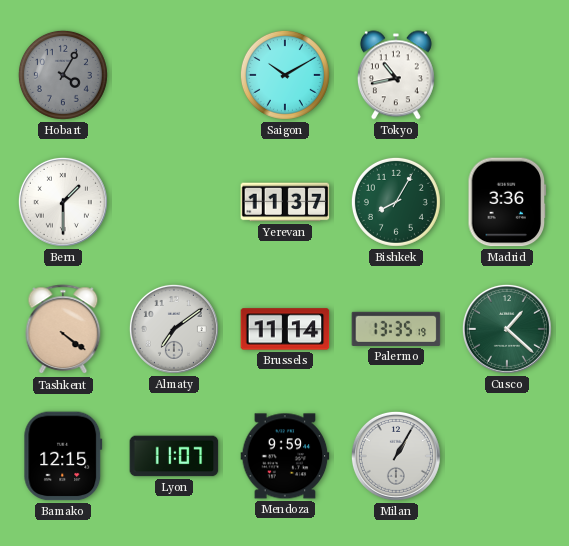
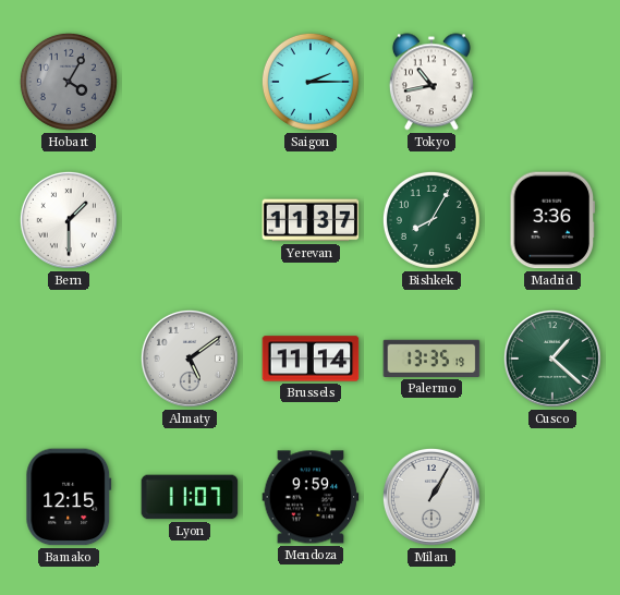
Saigon: 10:10 -> 2:15
Tashkent: 4:21 -> none
Almaty: 7:09 -> 5:09
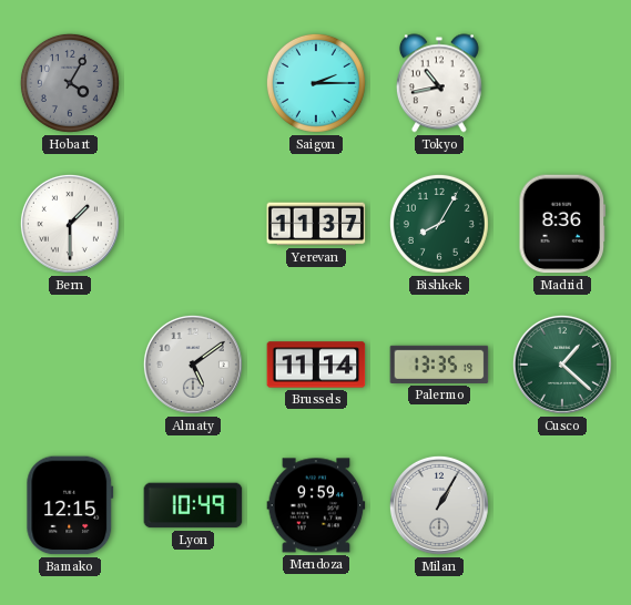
Madrid: 3:36 -> 8:36
Lyon: 11:07 -> 10:49
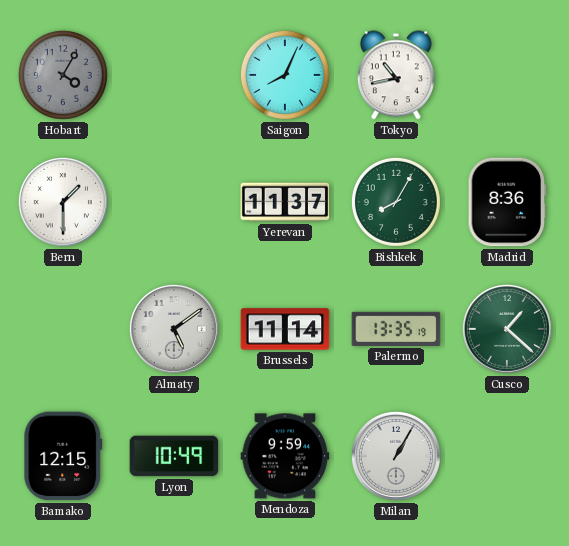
Saigon: 2:15 -> 8:04
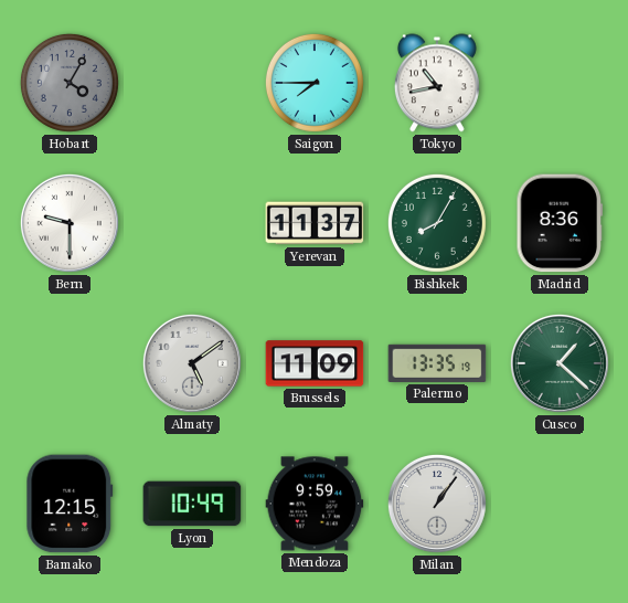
Saigon: 8:04 -> 7:45
Bern: 1:30 -> 9:30
Brussels: 11:14 -> 11:09
Milan: 1:05 -> 1:06
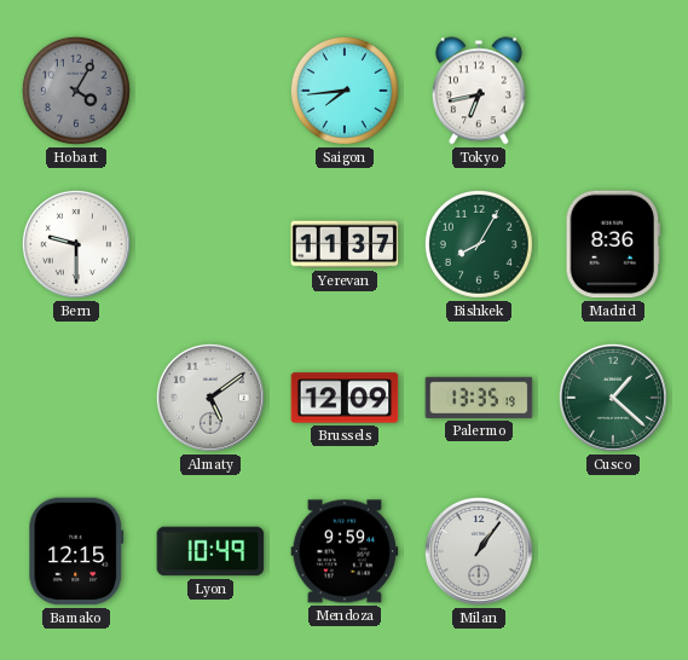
Saigon: 7:45 -> 7:44
Tokyo: 10:43 -> 6:43
Brussels: 11:09 -> 12:09
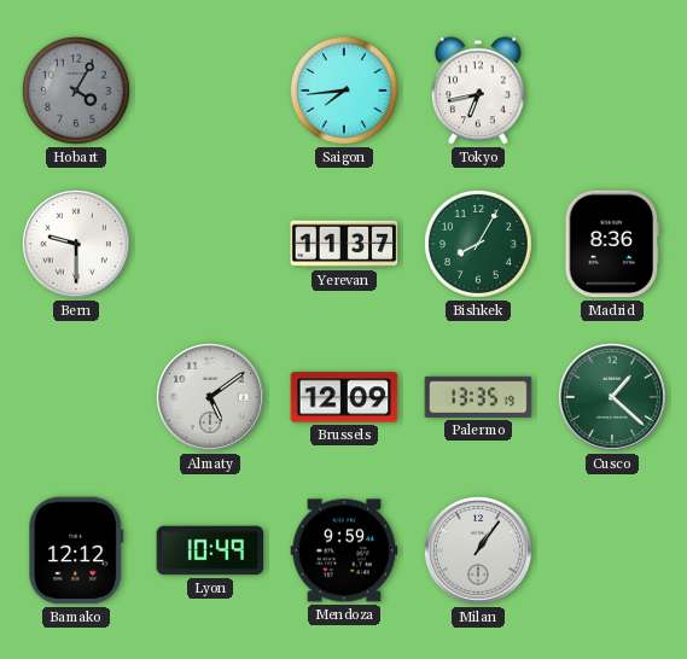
Bamako: 12:15 -> 12:12
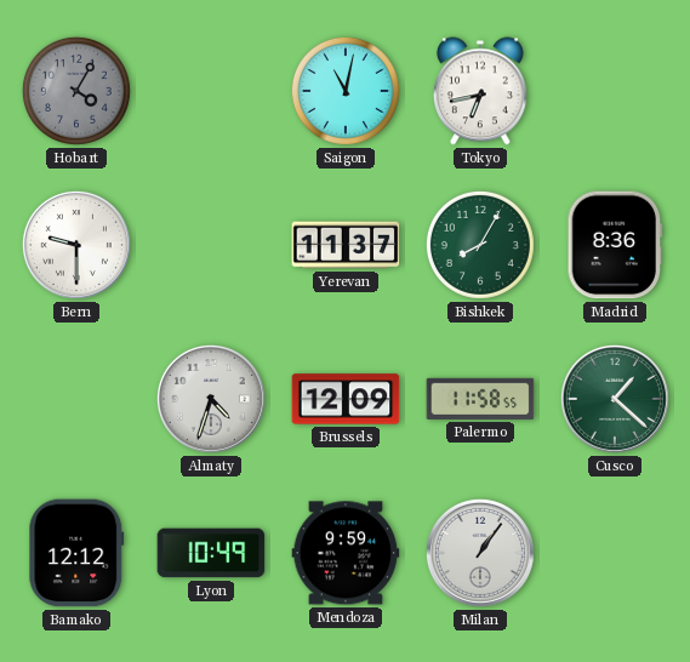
Saigon: 7:44 -> 11:02
Almaty: 5:09 -> 4:33
Palermo: 13:35 -> 11:58
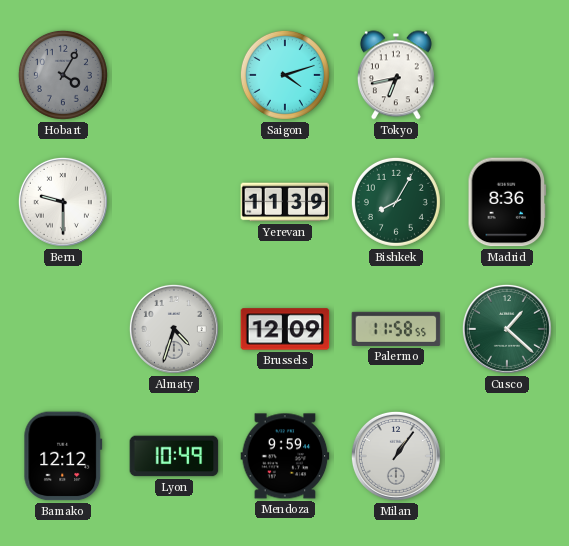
Saigon: 11:02 -> 4:12
Yerevan: 11:37 -> 11:39
